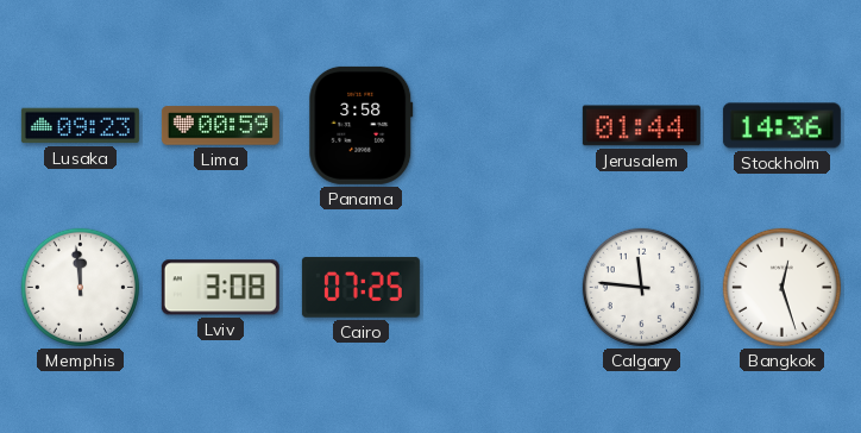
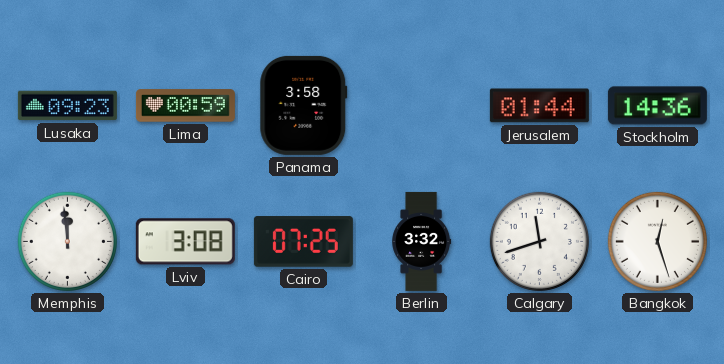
Berlin: none -> 3:32
Calgary: 11:46 -> 11:42
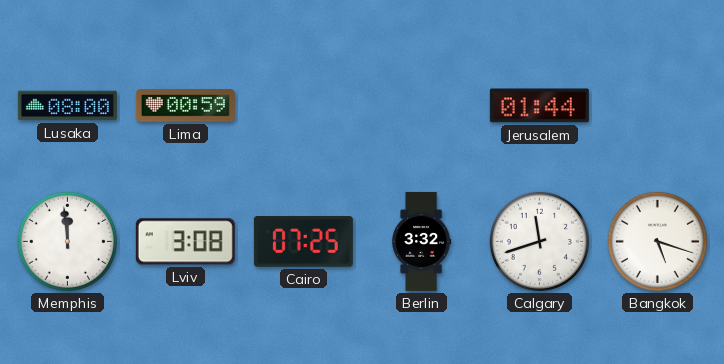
Lusaka: 09:23 -> 08:00
Panama: 3:58 -> none
Stockholm: 14:36 -> none
Bangkok: 12:27 -> 5:18
